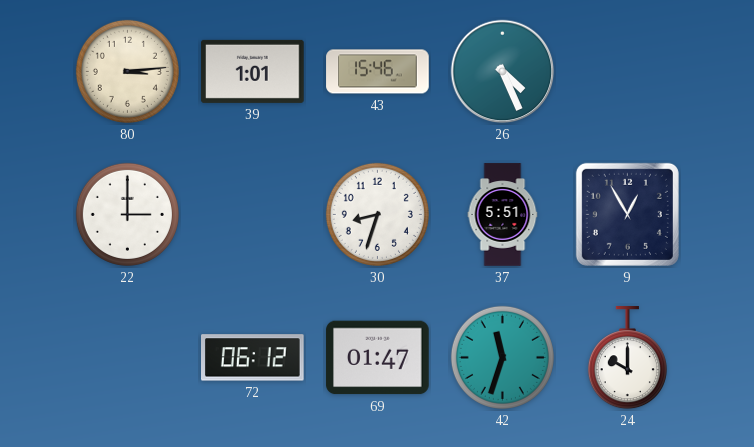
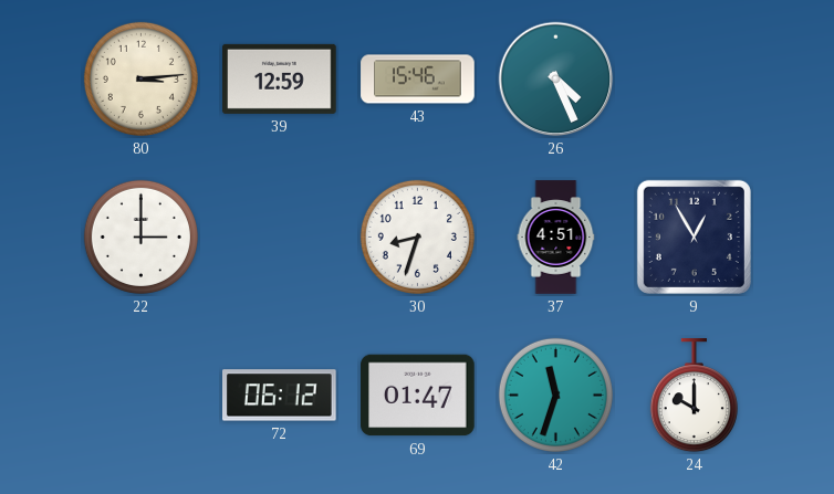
39: 1:01 -> 12:59
37: 5:51 -> 4:51
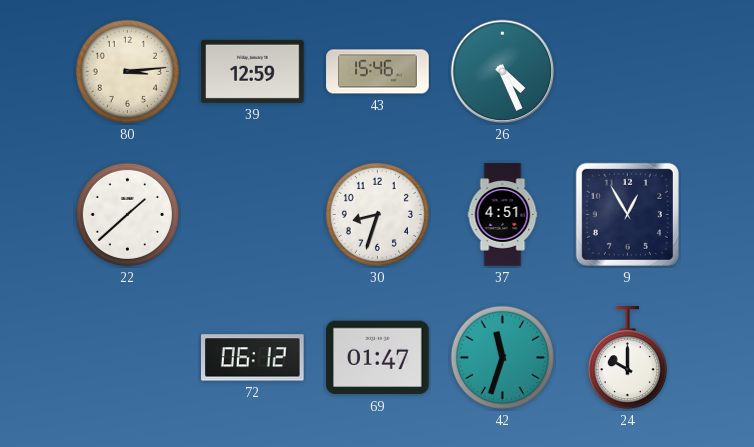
22: 3:00 -> 1:38
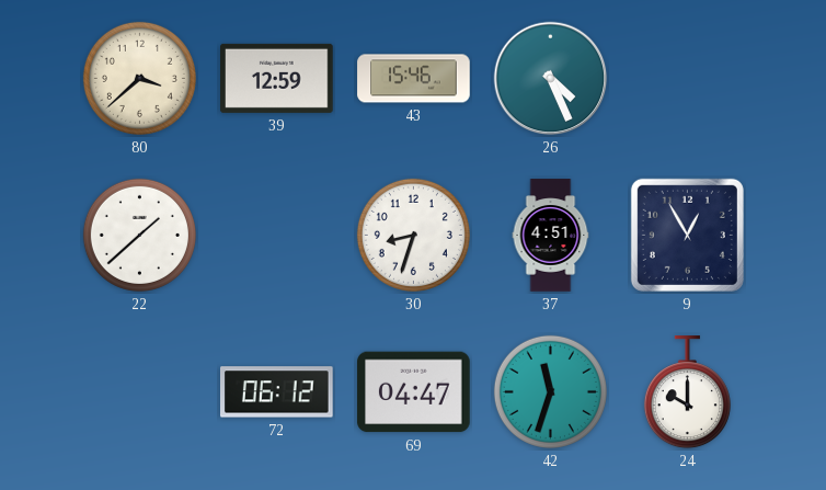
80: 3:14 -> 3:38
69: 01:47 -> 04:47
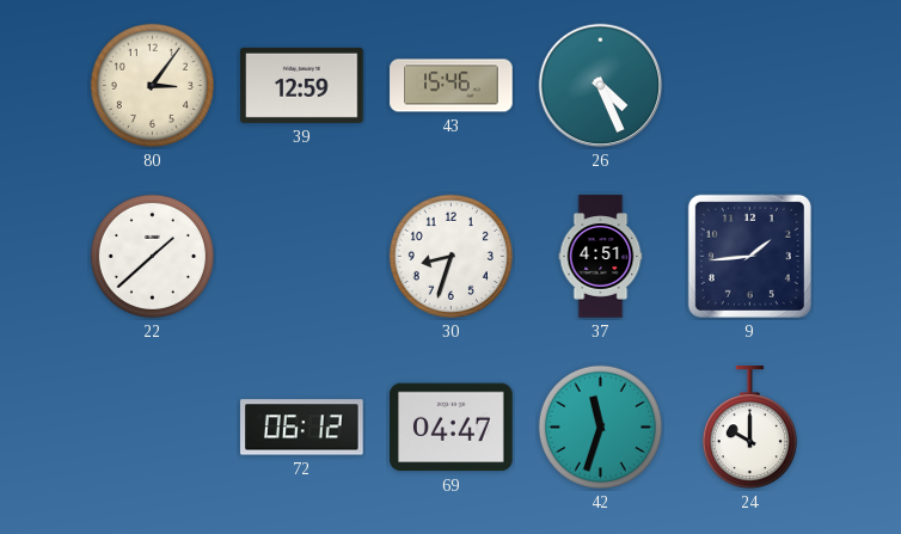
80: 3:38 -> 3:06
9: 12:55 -> 1:44
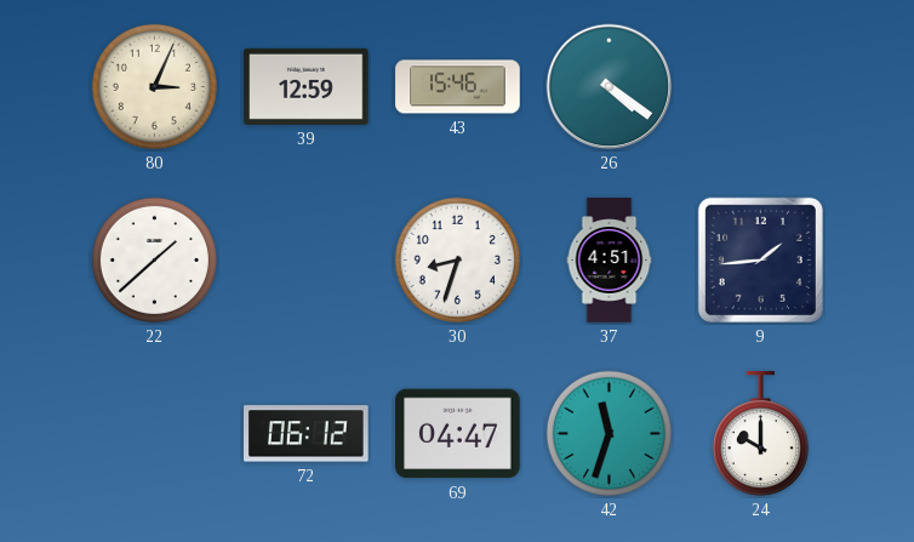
80: 3:06 -> 3:04
26: 4:26 -> 4:21
